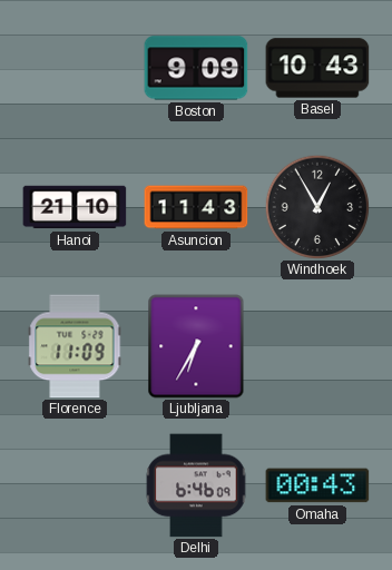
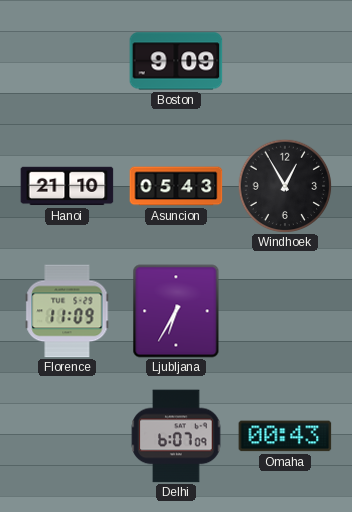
Basel: 10:43 -> none
Asuncion: 11:43 -> 05:43
Delhi: 6:46 -> 6:07
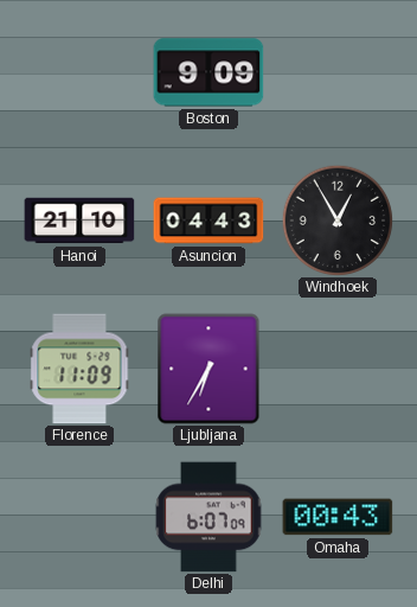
Asuncion: 05:43 -> 04:43
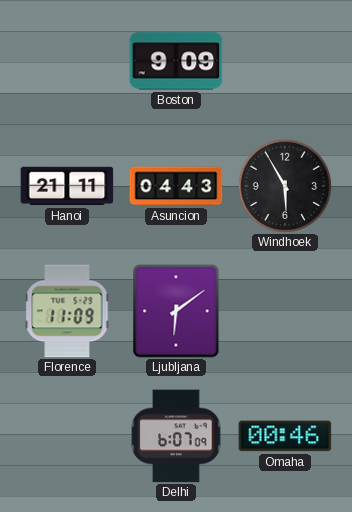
Hanoi: 21:10 -> 21:11
Windhoek: 12:55 -> 5:55
Ljubljana: 6:35 -> 6:09
Omaha: 00:43 -> 00:46
